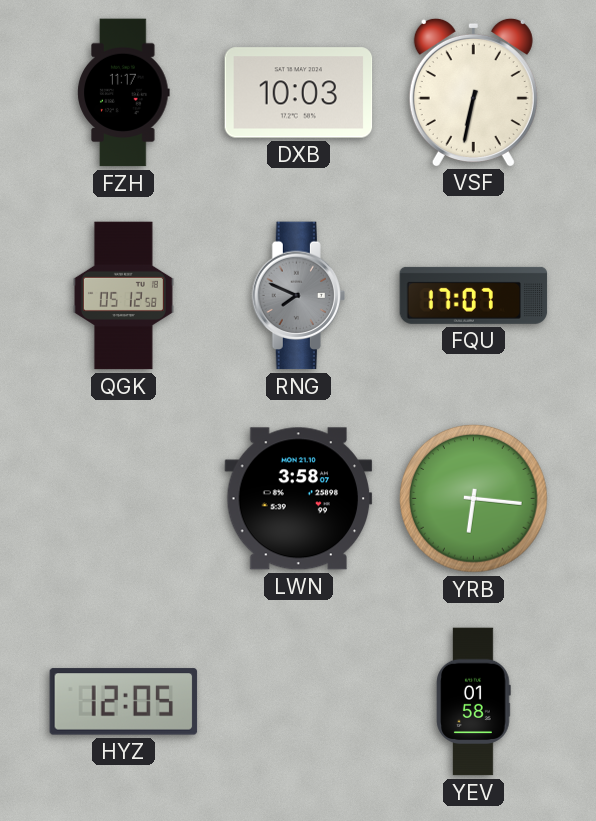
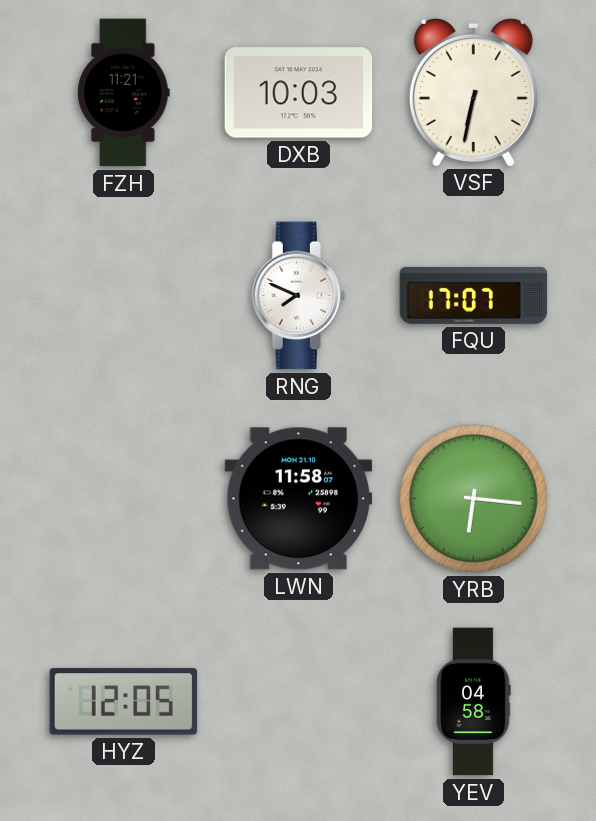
FZH: 11:17 -> 11:21
QGK: 05:12 -> none
RNG dial: grey -> white
LWN: 3:58 -> 11:58
YEV: 01:58 -> 04:58
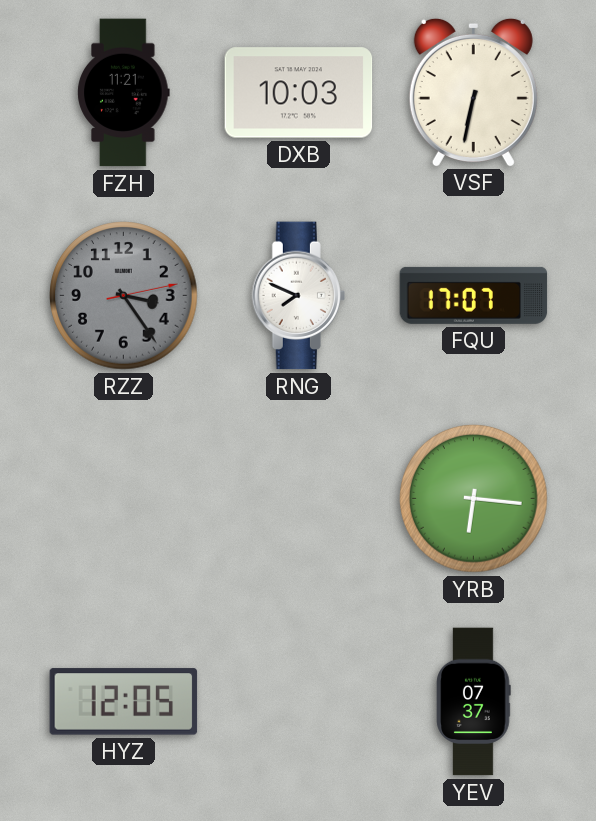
RZZ: none -> 3:24
LWN: 11:58 -> none
YEV: 04:58 -> 07:37
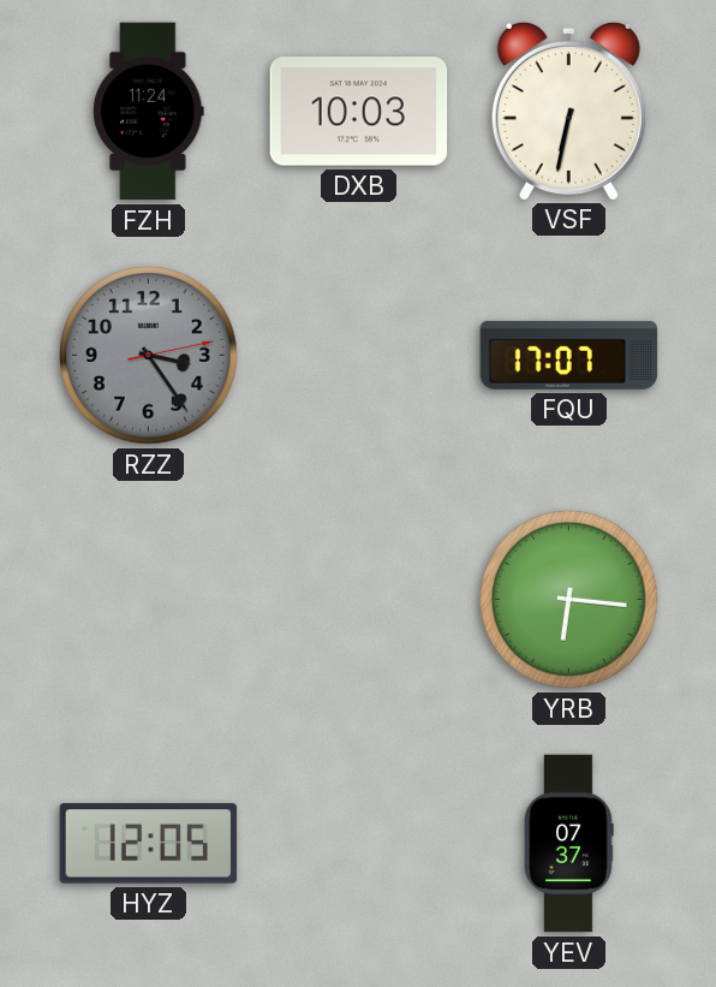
FZH: 11:21 -> 11:24
RNG: 7:49 -> none
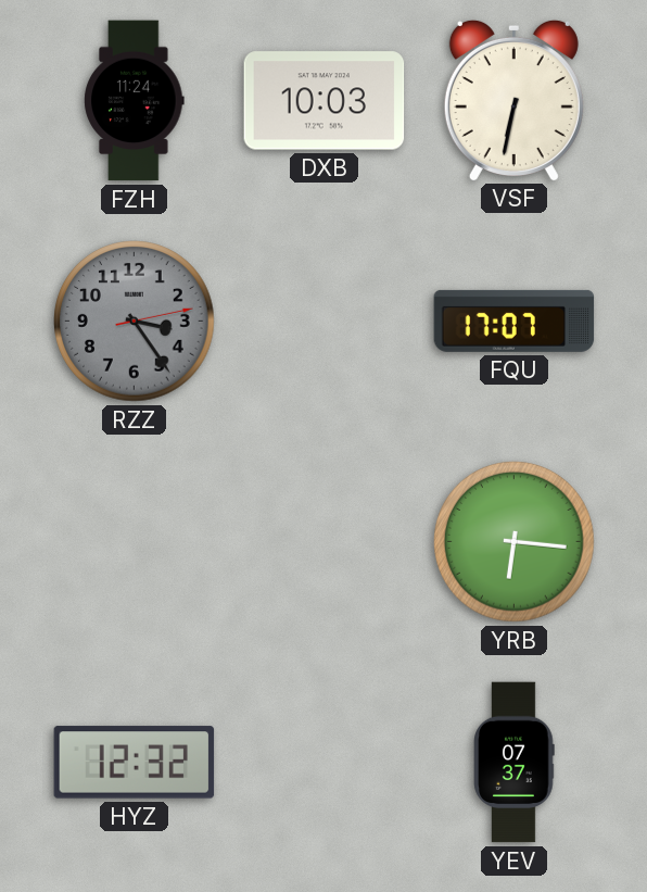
HYZ: 12:05 -> 12:32
